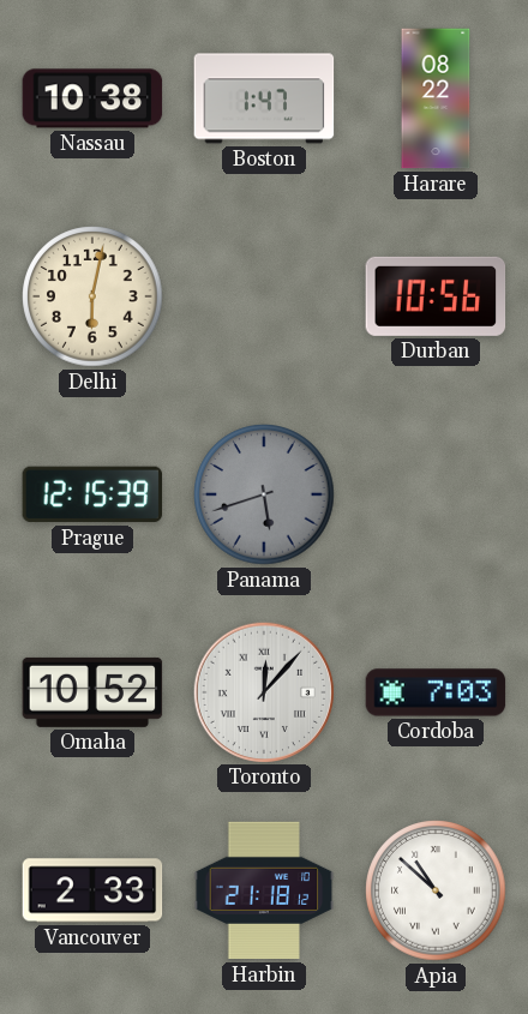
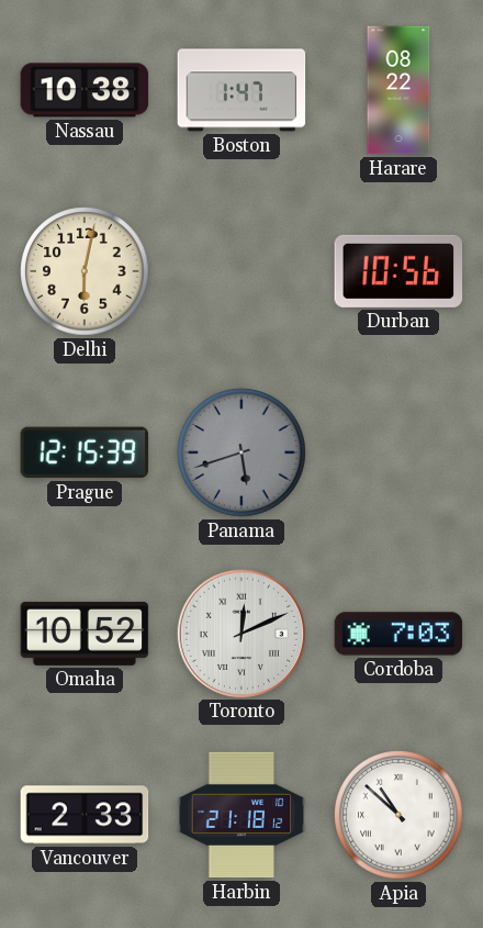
Toronto: 12:07 -> 12:11
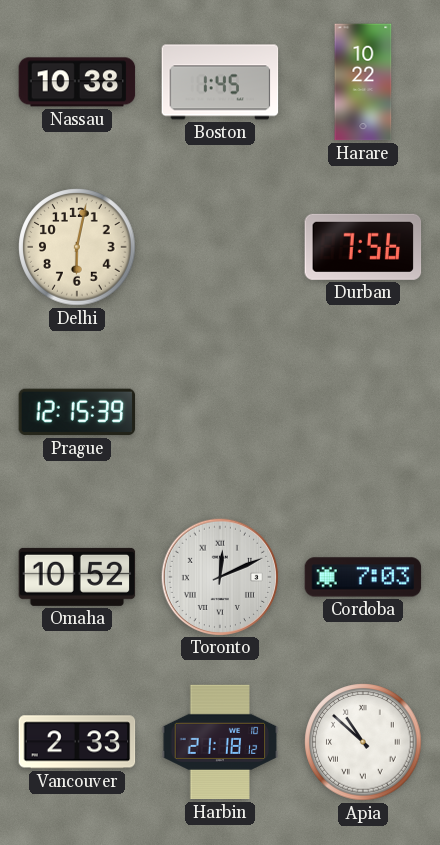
Boston: 1:47 -> 1:45
Harare: 08:22 -> 10:22
Durban: 10:56 -> 7:56
Panama: 5:42 -> none
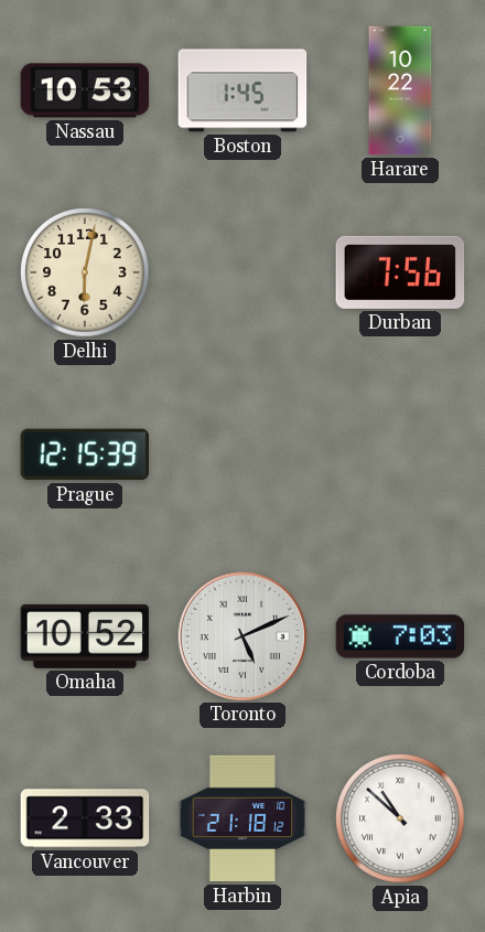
Nassau: 10:38 -> 10:53
Toronto: 12:11 -> 5:11
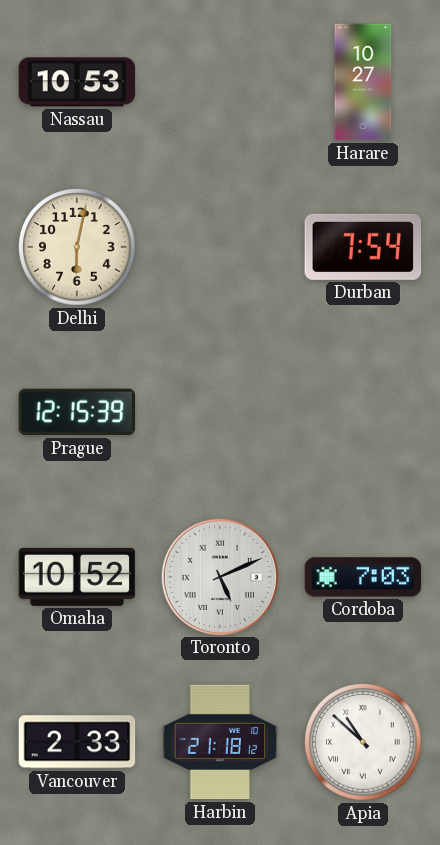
Boston: 1:45 -> none
Harare: 10:22 -> 10:27
Durban: 7:56 -> 7:54
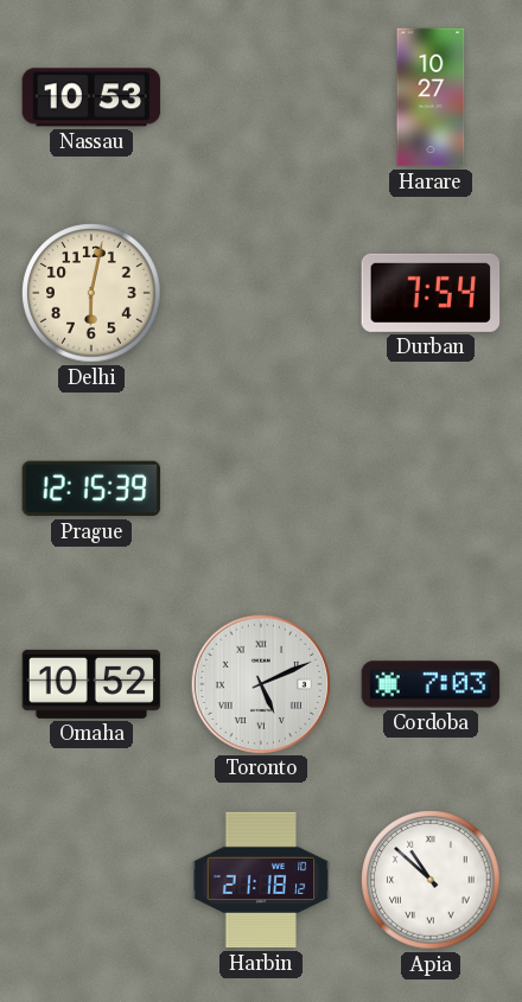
Vancouver: 2:33 -> none
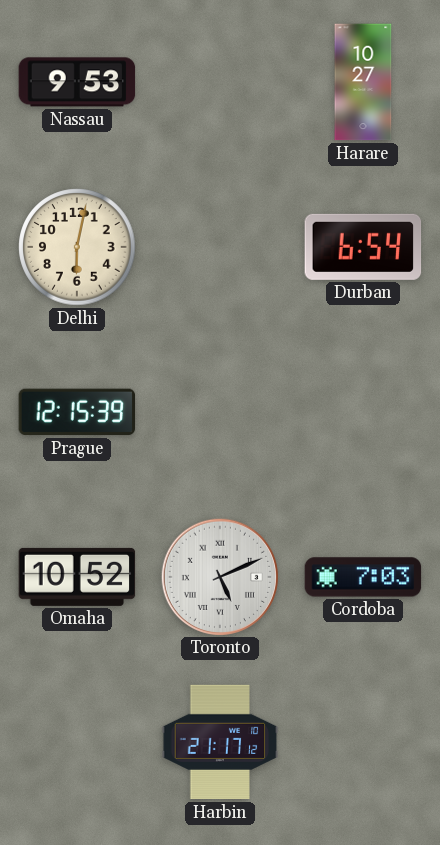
Nassau: 10:53 -> 9:53
Durban: 7:54 -> 6:54
Harbin: 21:18 -> 21:17
Apia: 10:52 -> none
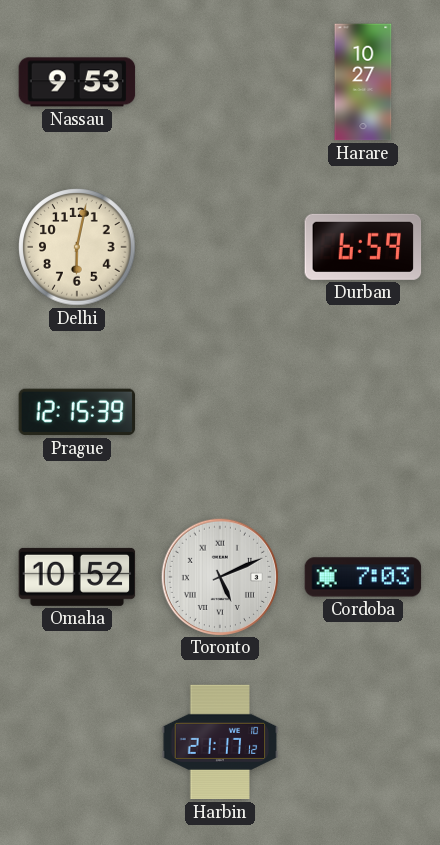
Durban: 6:54 -> 6:59
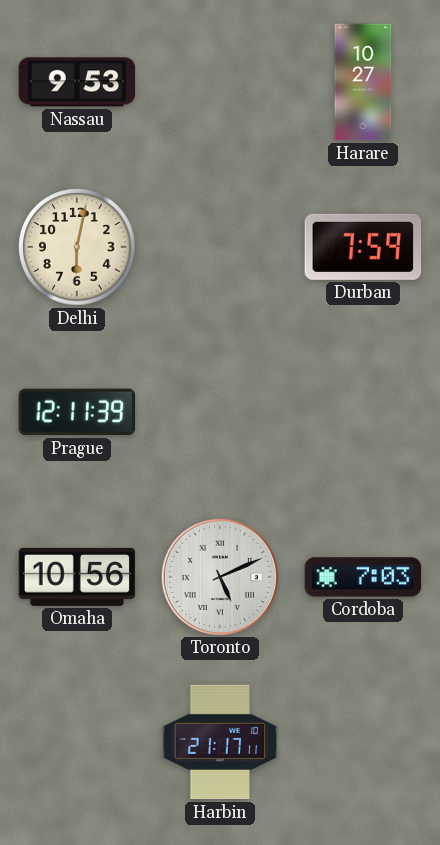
Durban: 6:59 -> 7:59
Prague: 12:15 -> 12:11
Omaha: 10:52 -> 10:56
Harbin: 21:17:12 -> 21:17:11
